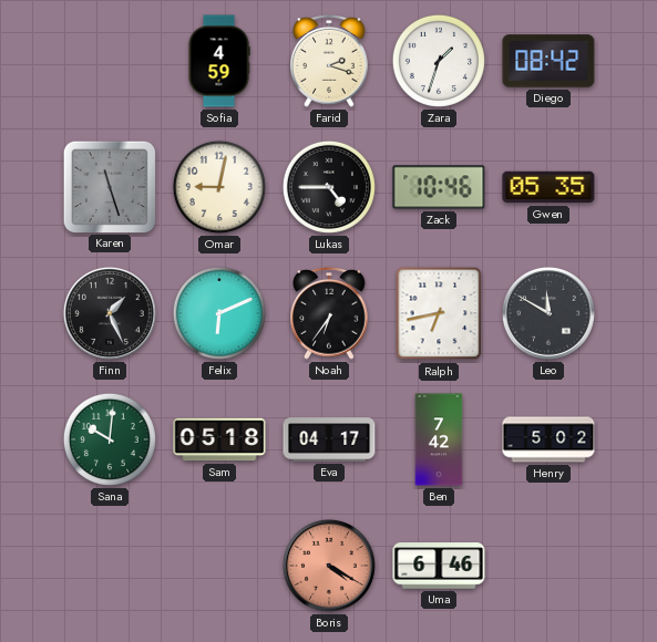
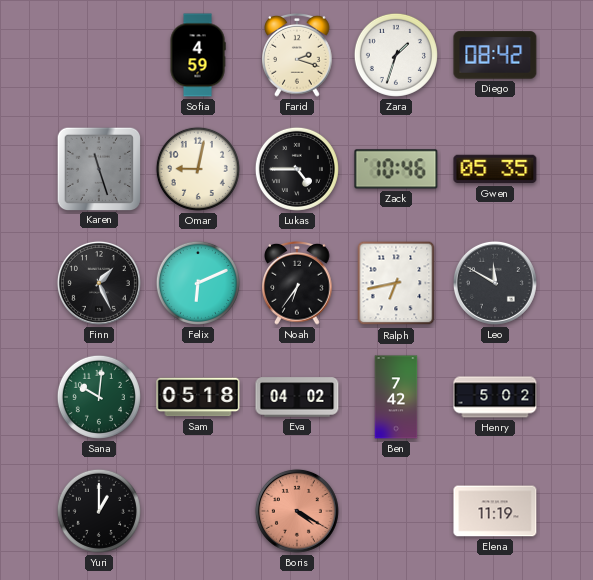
Eva: 04:17 -> 04:02
Yuri: none -> 1:00
Uma: 6:46 -> none
Elena: none -> 11:19
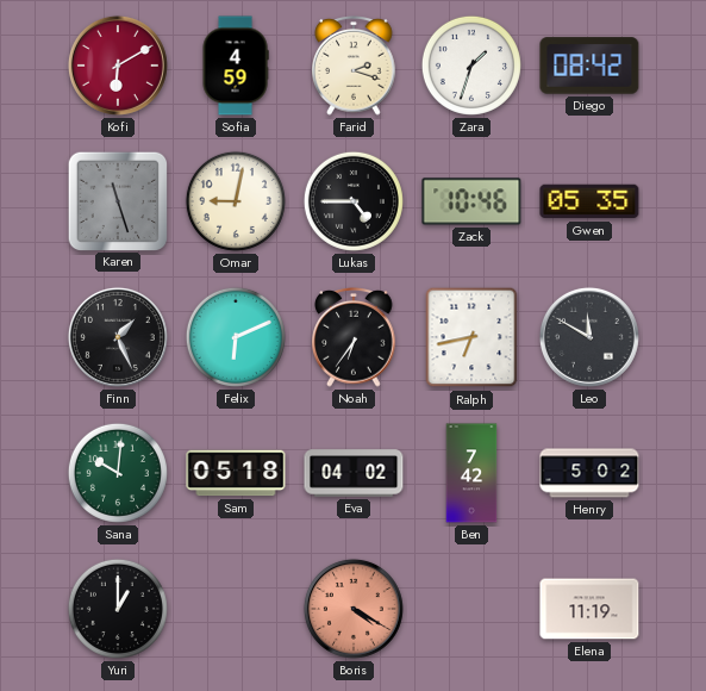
Kofi: none -> 6:10
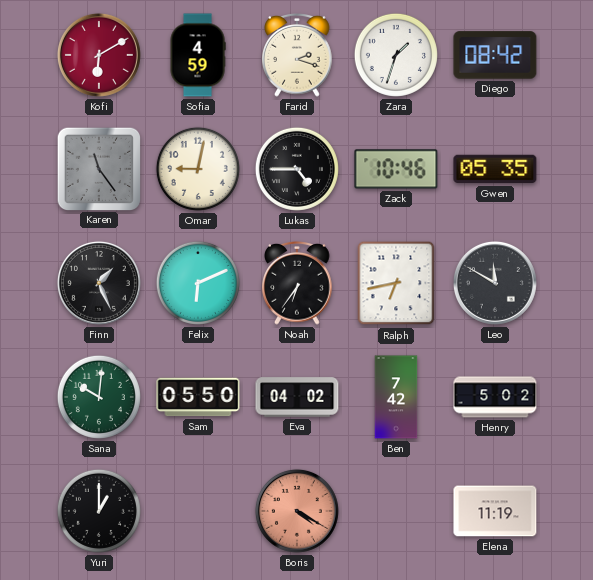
Karen: 11:27 -> 11:24
Sam: 05:18 -> 05:50
